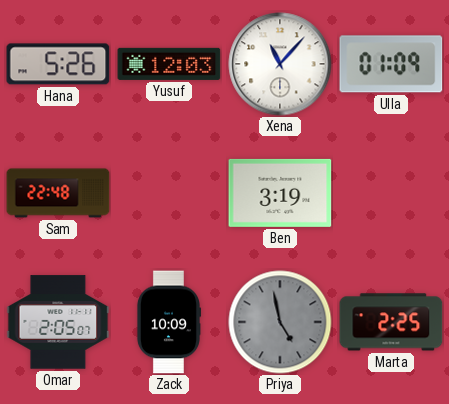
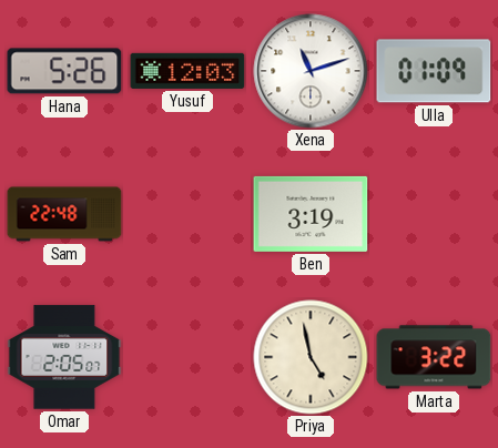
Xena: 11:07 -> 11:12
Zack: 10:09 -> none
Priya dial: grey -> cream
Marta: 2:25 -> 3:22
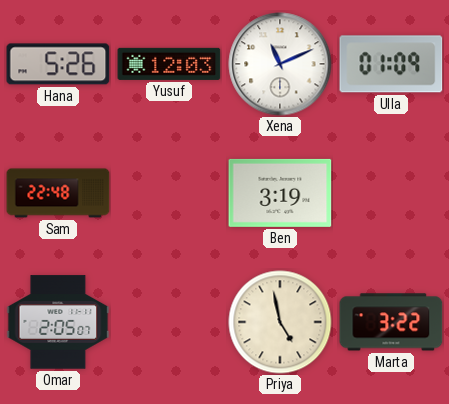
Xena: 11:12 -> 11:11
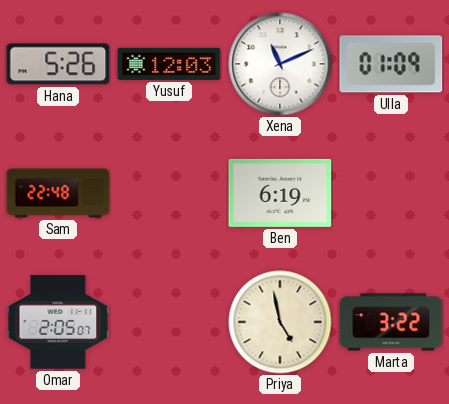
Ben: 3:19 -> 6:19
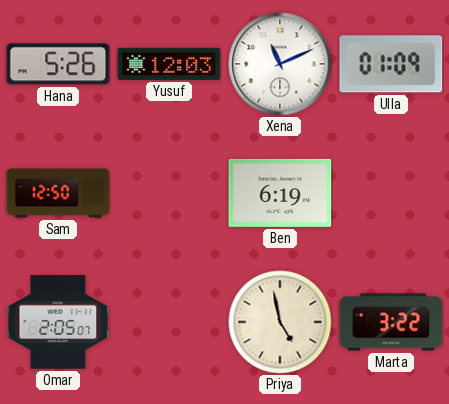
Sam: 22:48 -> 12:50
